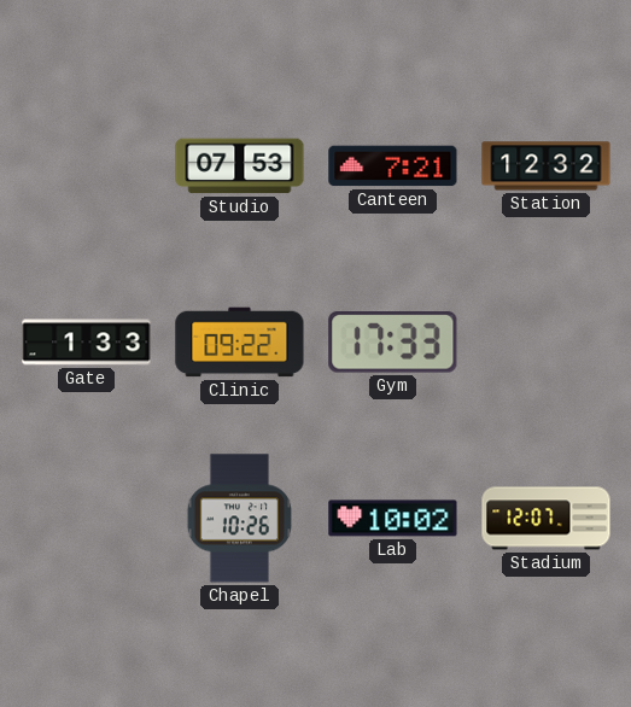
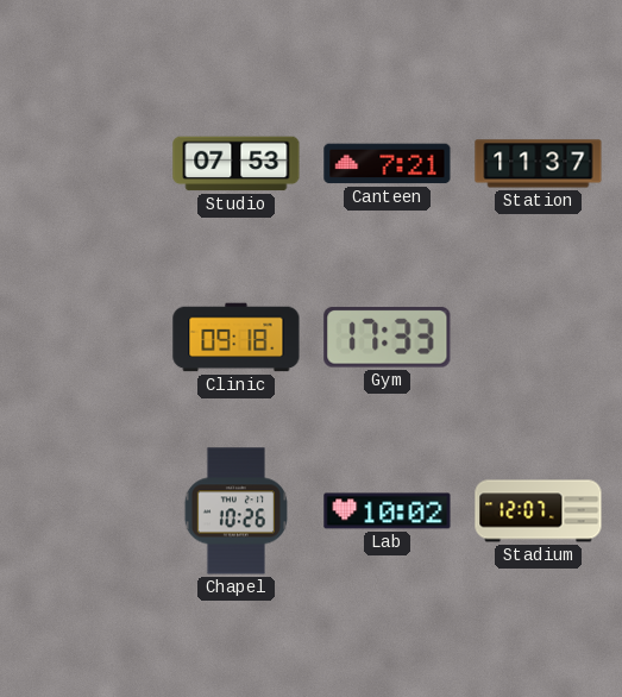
Station: 12:32 -> 11:37
Gate: 1:33 -> none
Clinic: 09:22 -> 09:18
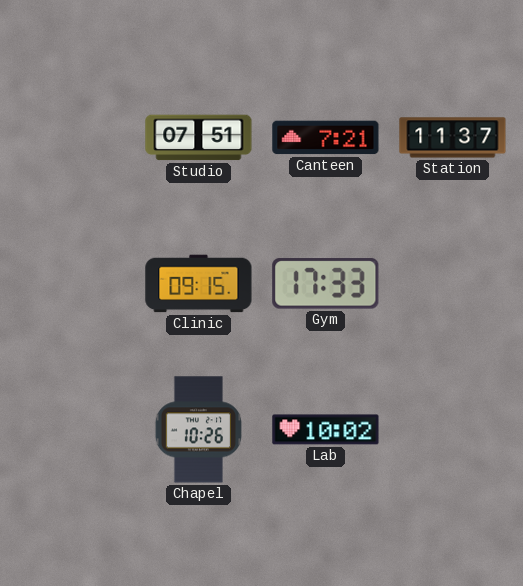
Studio: 07:53 -> 07:51
Clinic: 09:18 -> 09:15
Stadium: 12:07 -> none
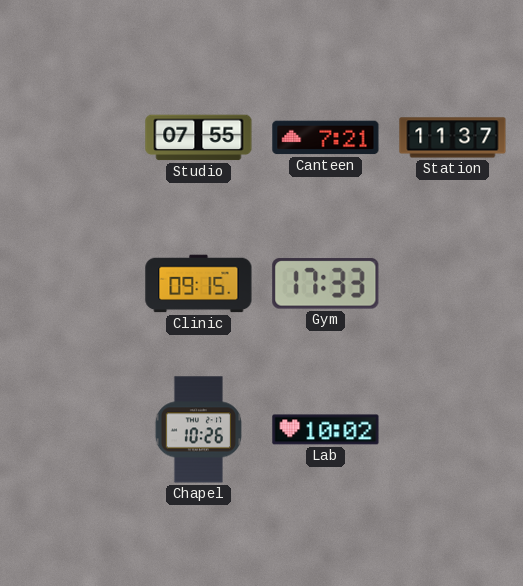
Studio: 07:51 -> 07:55
